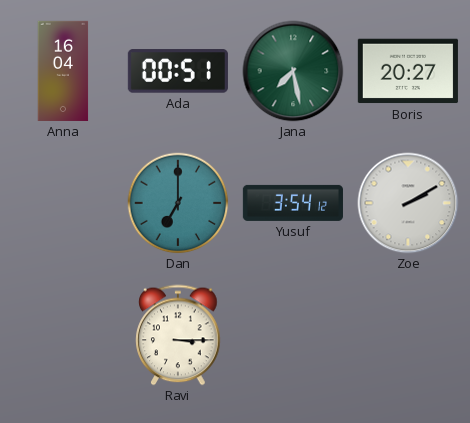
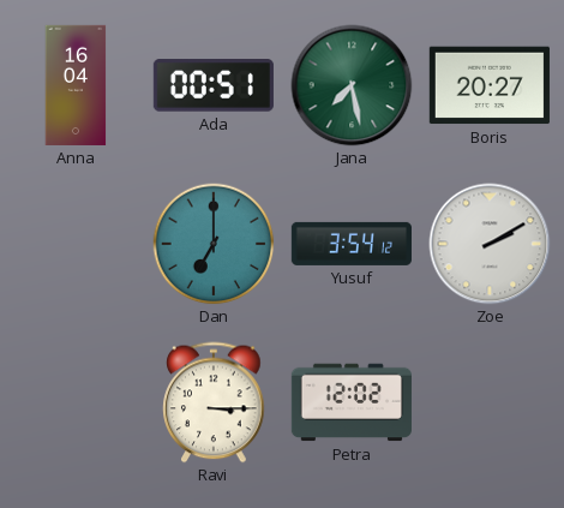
Petra: none -> 12:02
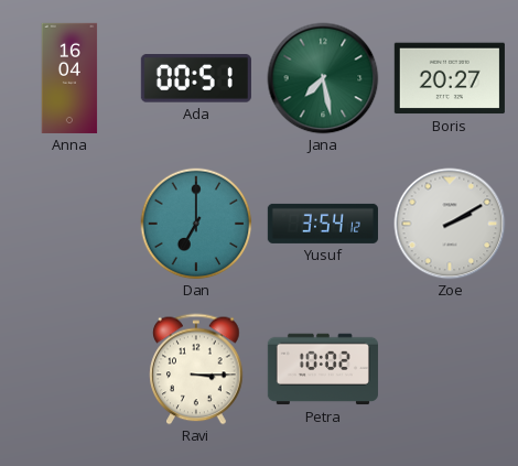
Petra: 12:02 -> 10:02
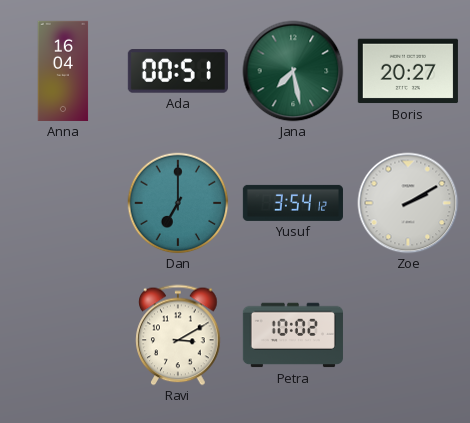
Ravi: 3:15 -> 3:10
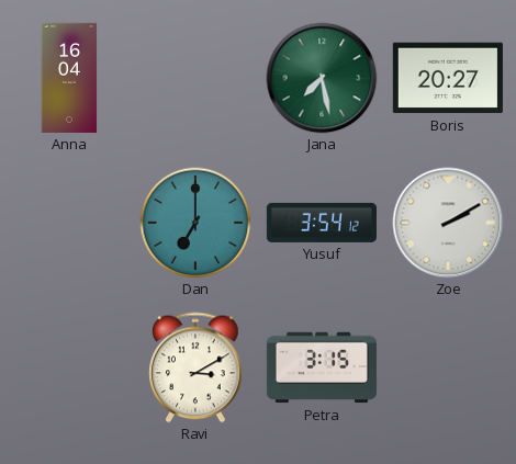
Ada: 00:51 -> none
Petra: 10:02 -> 3:15
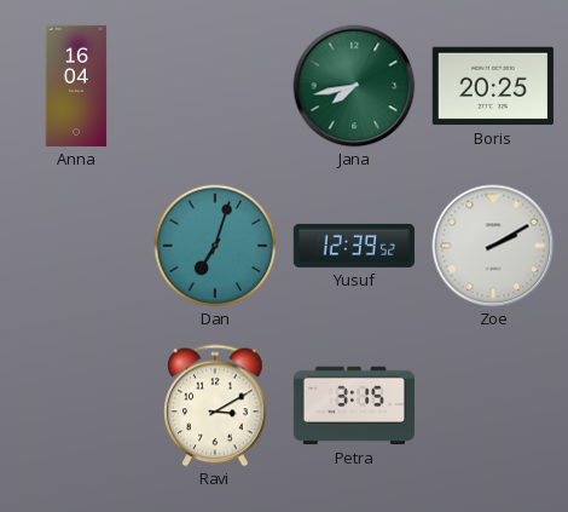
Jana: 7:28 -> 7:43
Boris: 20:27 -> 20:25
Dan: 7:00 -> 7:03
Yusuf: 3:54 -> 12:39
